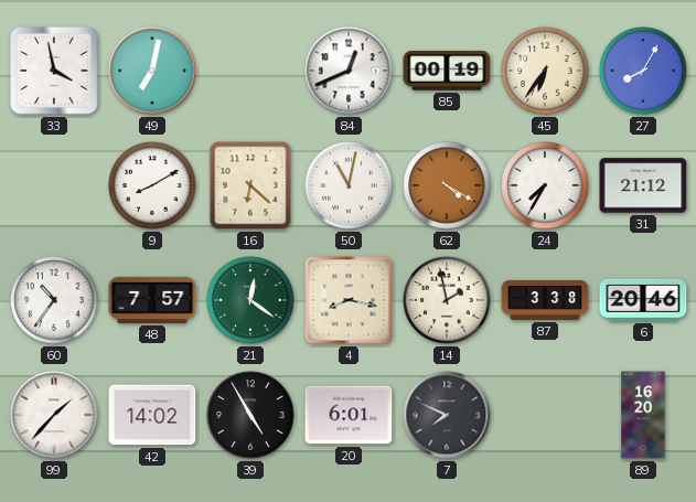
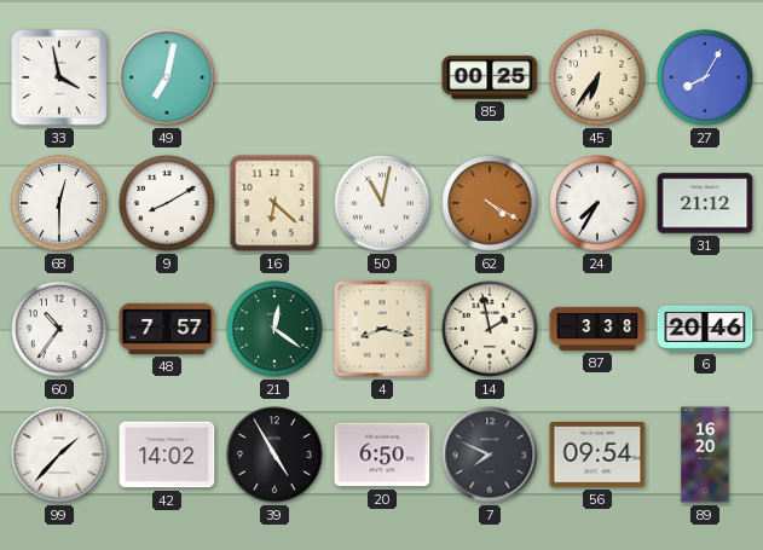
84: 12:41 -> none
85: 00:19 -> 00:25
68: none -> 12:30
20: 6:01 -> 6:50
56: none -> 09:54
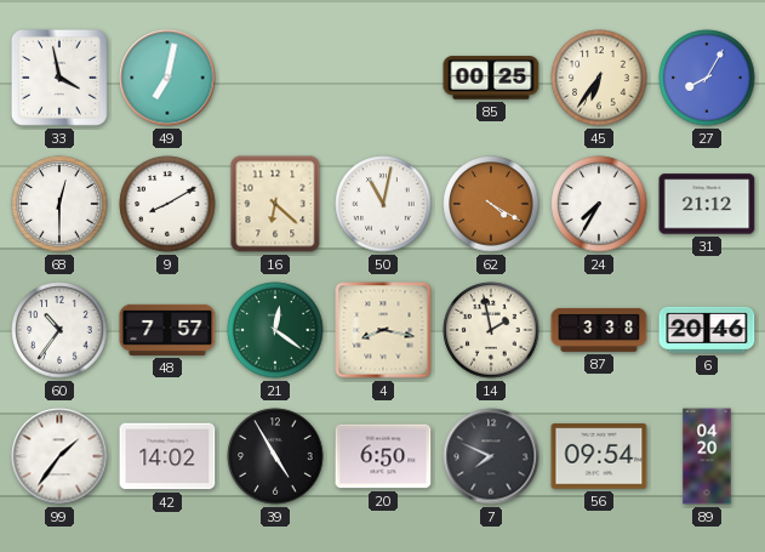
99: 1:37 -> 1:36
89: 16:20 -> 04:20
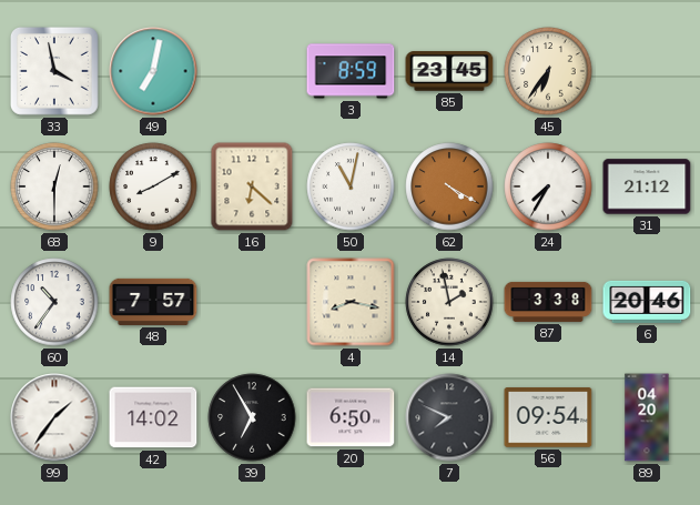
3: none -> 8:59
85: 00:25 -> 23:45
27: 8:05 -> none
21: 12:21 -> none
39: 4:55 -> 6:55
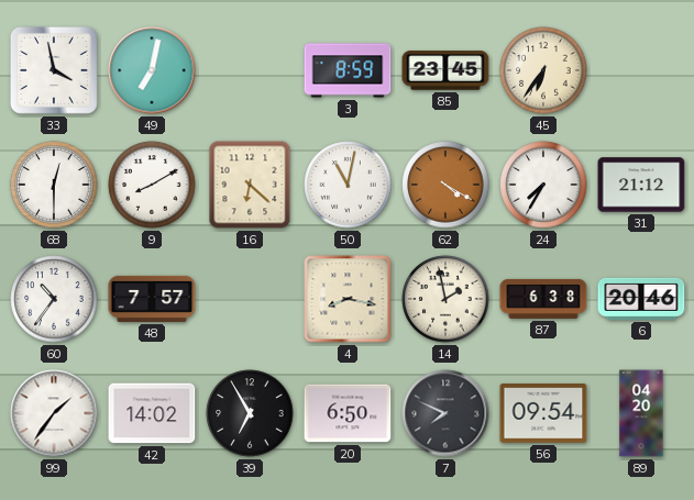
87: 3:38 -> 6:38
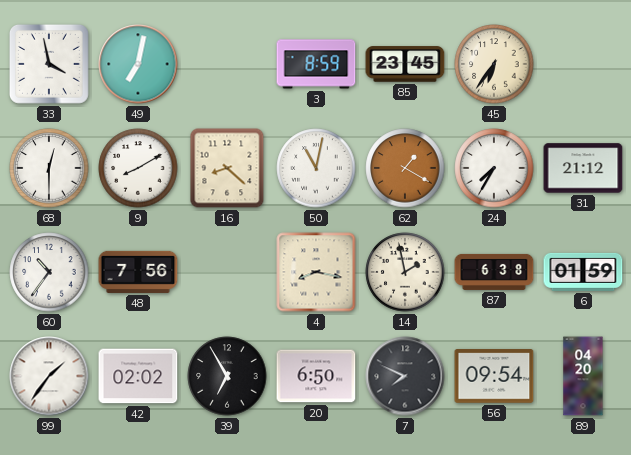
16: 6:22 -> 8:22
62: 4:20 -> 1:20
48: 7:57 -> 7:56
6: 20:46 -> 01:59
42: 14:02 -> 02:02
